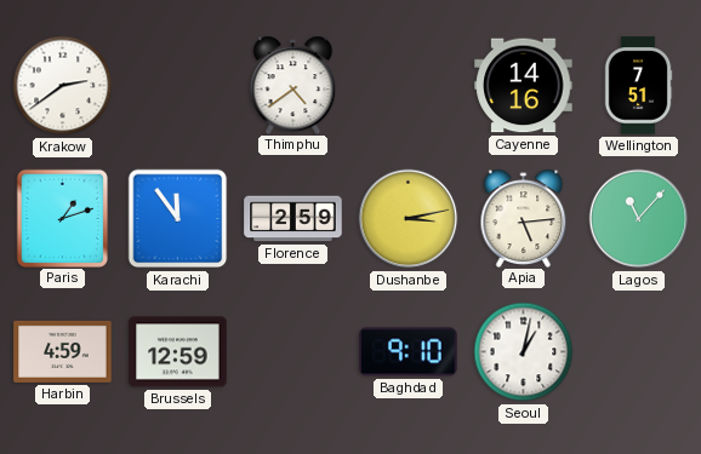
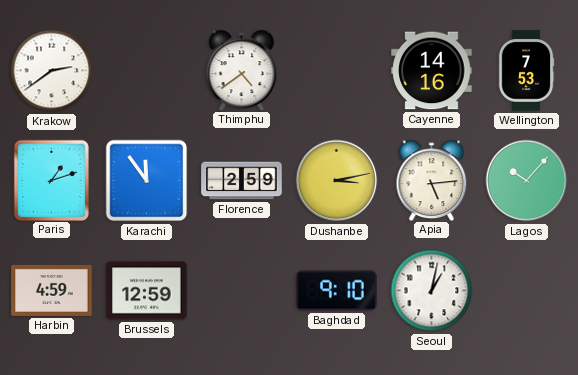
Wellington: 7:51 -> 7:53
Lagos: 11:07 -> 10:07
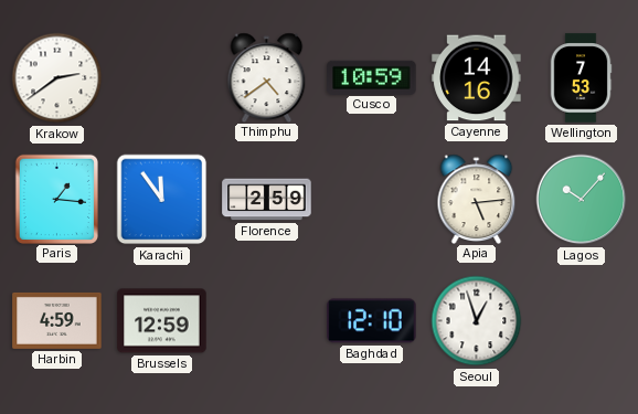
Cusco: none -> 10:59
Paris: 1:12 -> 1:16
Dushanbe: 3:13 -> none
Baghdad: 9:10 -> 12:10
Seoul: 1:02 -> 12:57
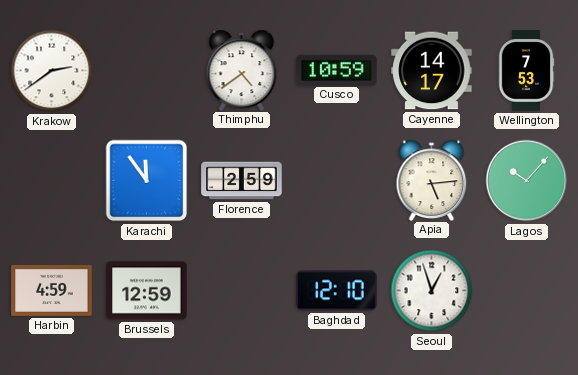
Cayenne: 14:16 -> 14:17
Paris: 1:16 -> none
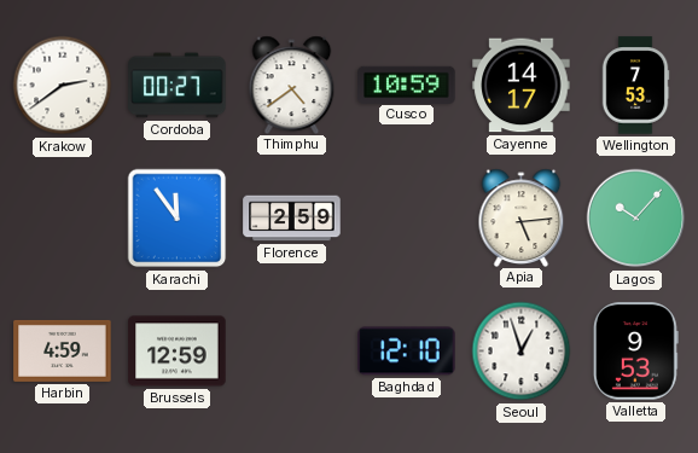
Cordoba: none -> 00:27
Valletta: none -> 9:53
